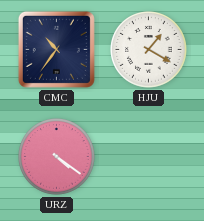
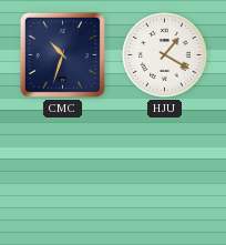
CMC: 10:36 -> 10:33
URZ: 4:21 -> none
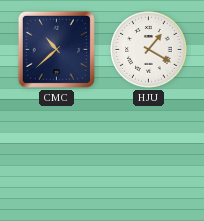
CMC: 10:33 -> 10:38
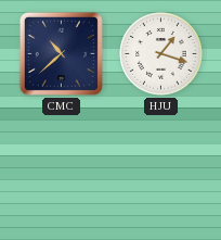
HJU: 1:20 -> 1:18
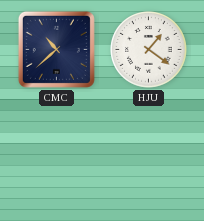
HJU: 1:18 -> 1:21
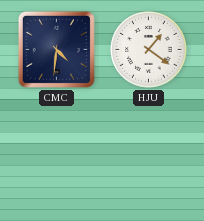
CMC: 10:38 -> 4:31
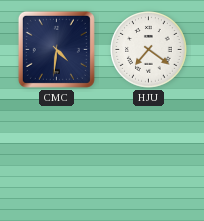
HJU: 1:21 -> 7:21
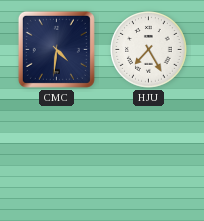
HJU: 7:21 -> 7:25
